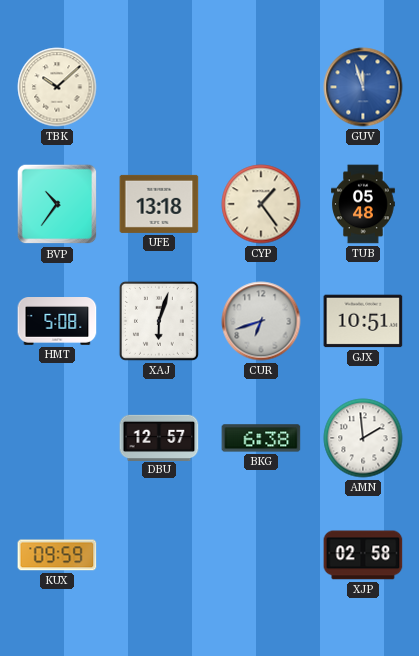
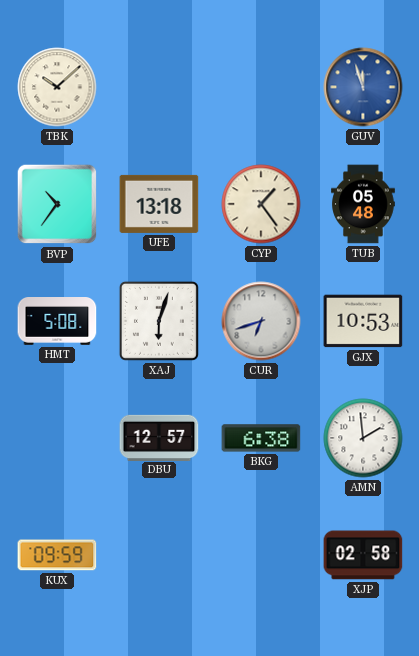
GJX: 10:51 -> 10:53
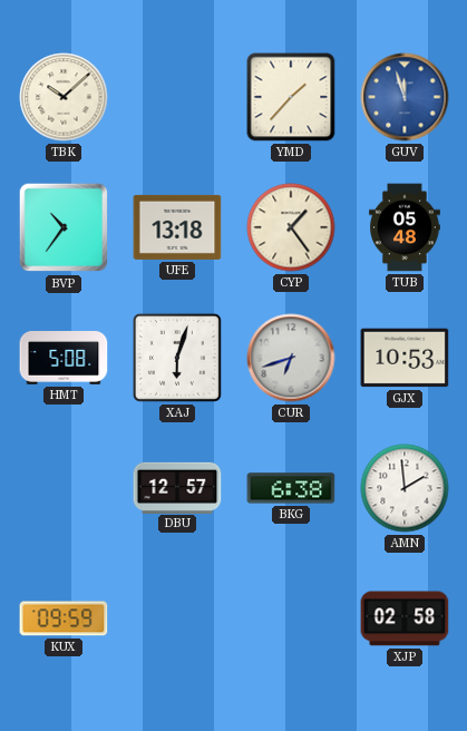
YMD: none -> 1:37
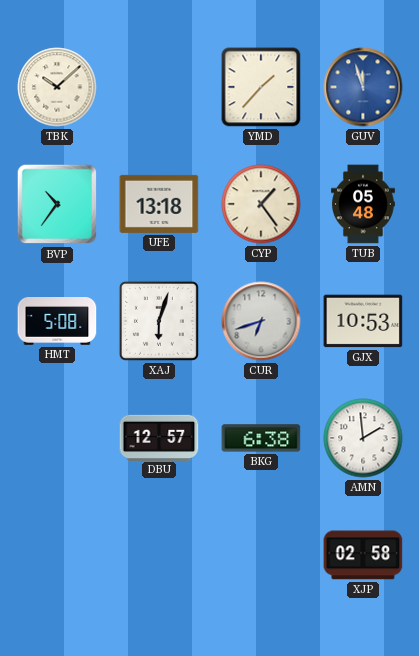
KUX: 09:59 -> none
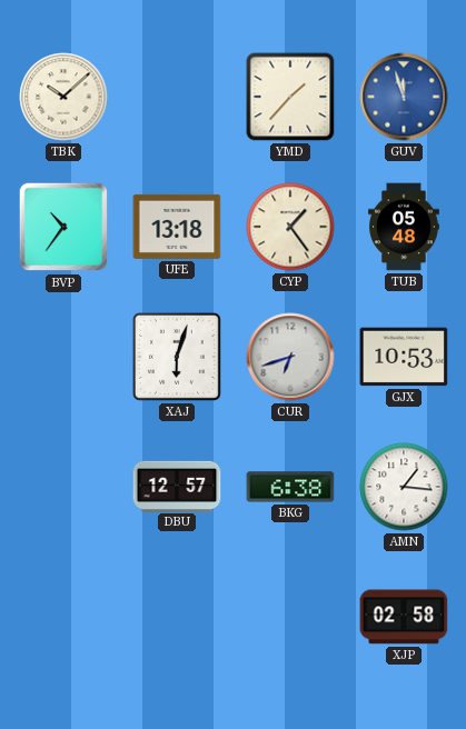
HMT: 5:08 -> none
AMN: 1:59 -> 1:16
